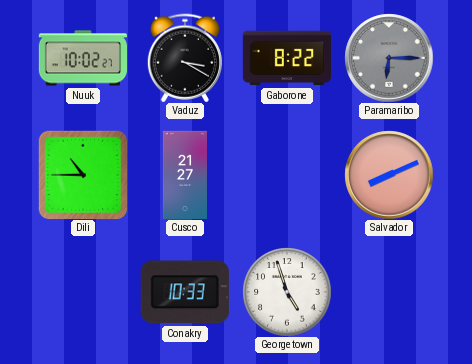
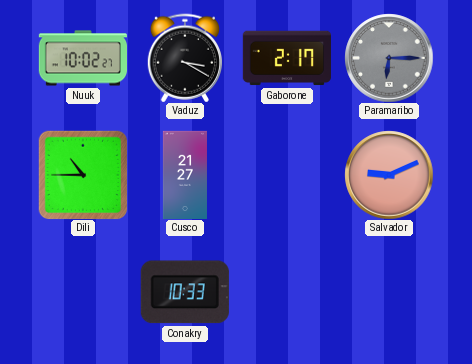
Gaborone: 8:22 -> 2:17
Salvador: 8:11 -> 9:11
Georgetown: 4:57 -> none
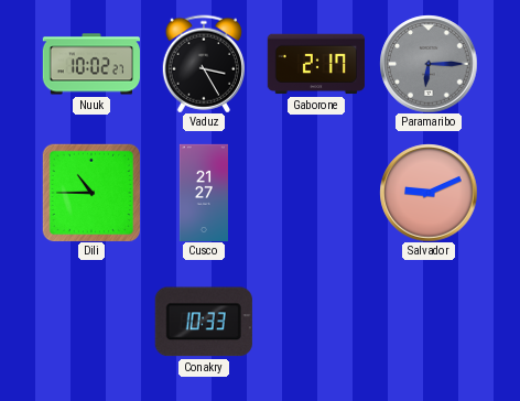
Vaduz: 3:20 -> 3:25
